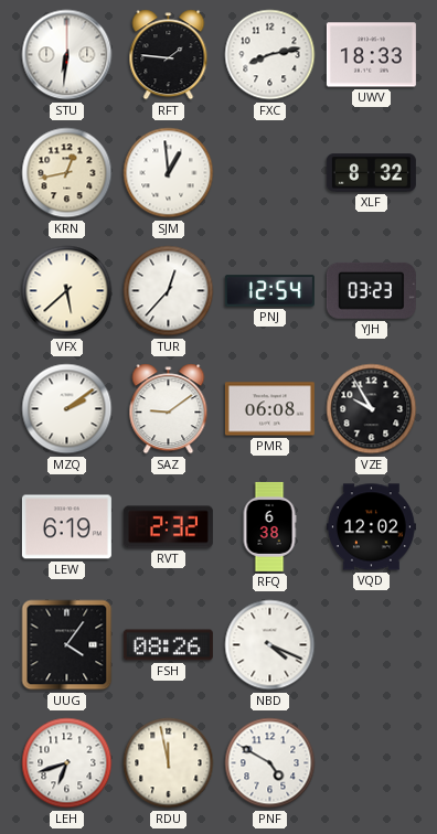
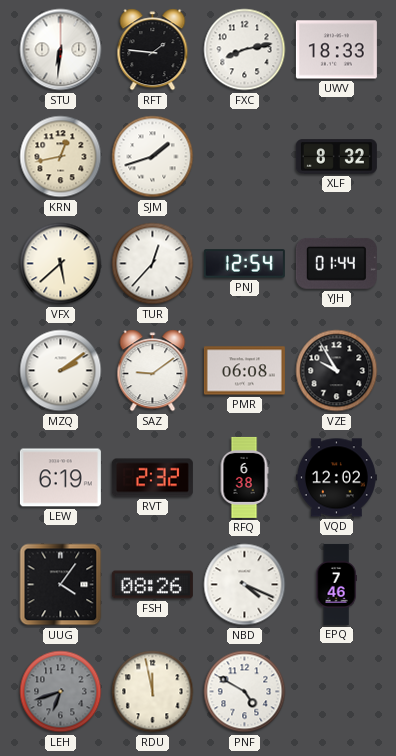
SJM: 12:59 -> 1:42
YJH: 03:23 -> 01:44
EPQ: none -> 7:46
LEH dial: white -> grey
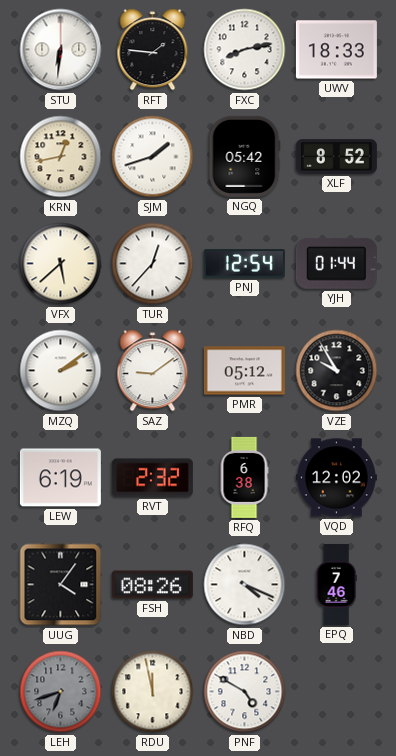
NGQ: none -> 05:42
XLF: 8:32 -> 8:52
PMR: 06:08 -> 05:12
